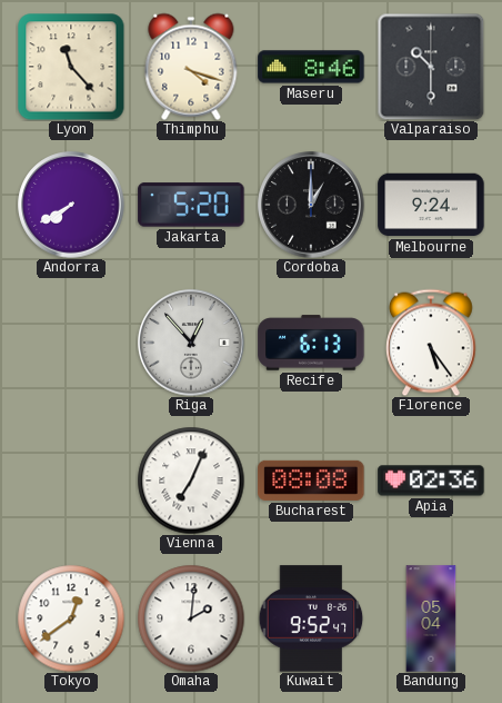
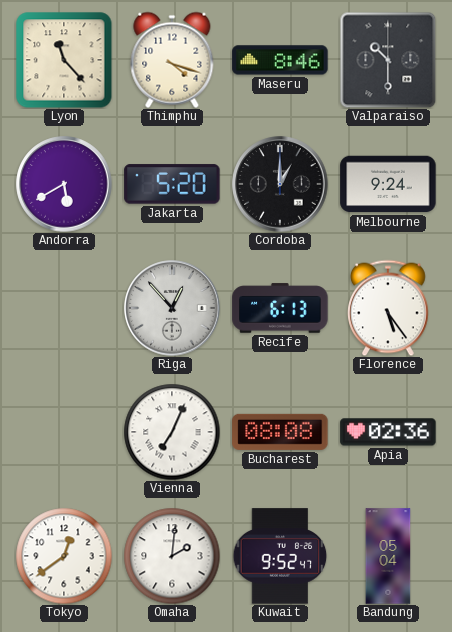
Andorra: 7:40 -> 5:40
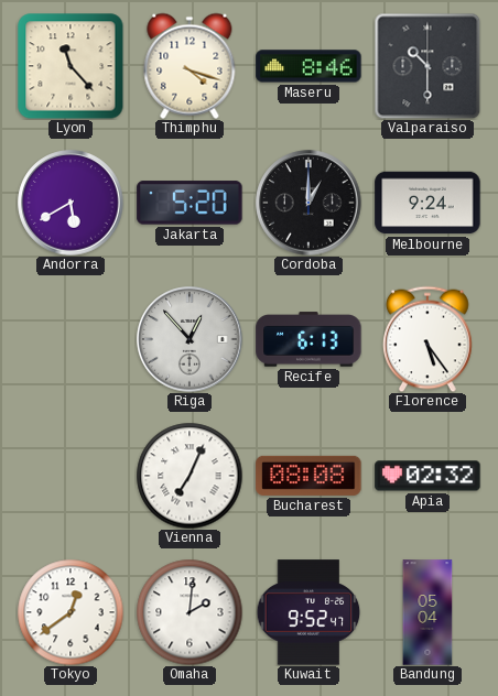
Apia: 02:36 -> 02:32
